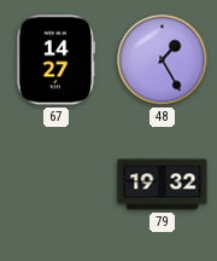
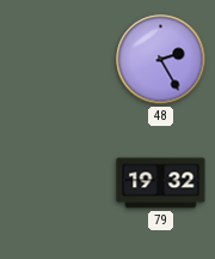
67: 14:27 -> none
48: 1:25 -> 2:25
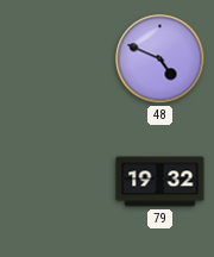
48: 2:25 -> 4:49
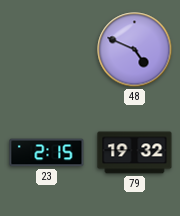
23: none -> 2:15
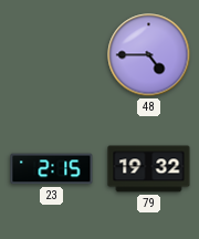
48: 4:49 -> 4:45
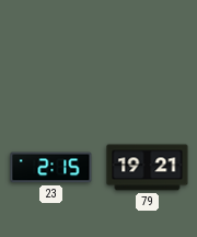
48: 4:45 -> none
79: 19:32 -> 19:21
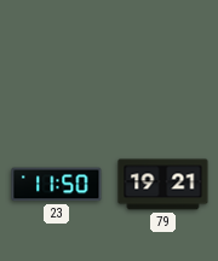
23: 2:15 -> 11:50
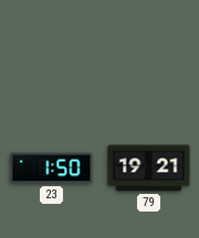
23: 11:50 -> 1:50
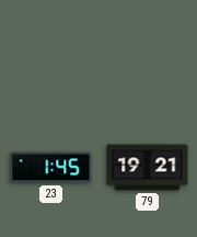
23: 1:50 -> 1:45
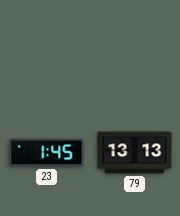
79: 19:21 -> 13:13
